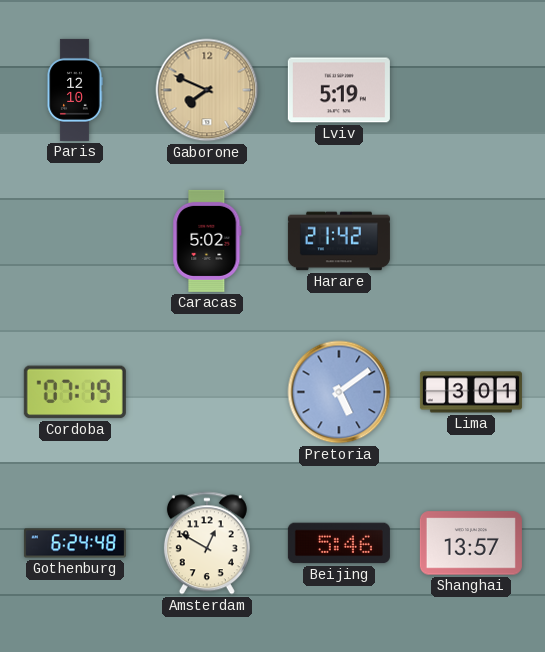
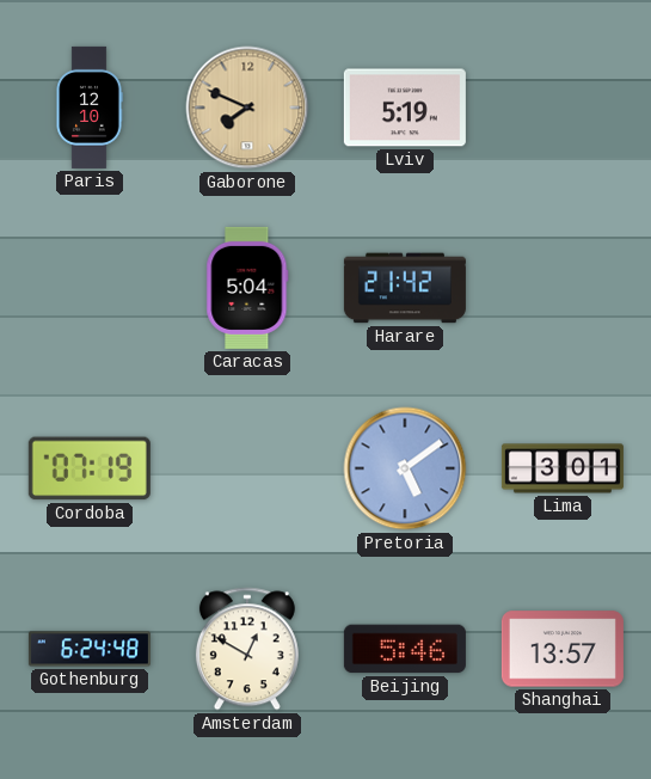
Caracas: 5:02 -> 5:04
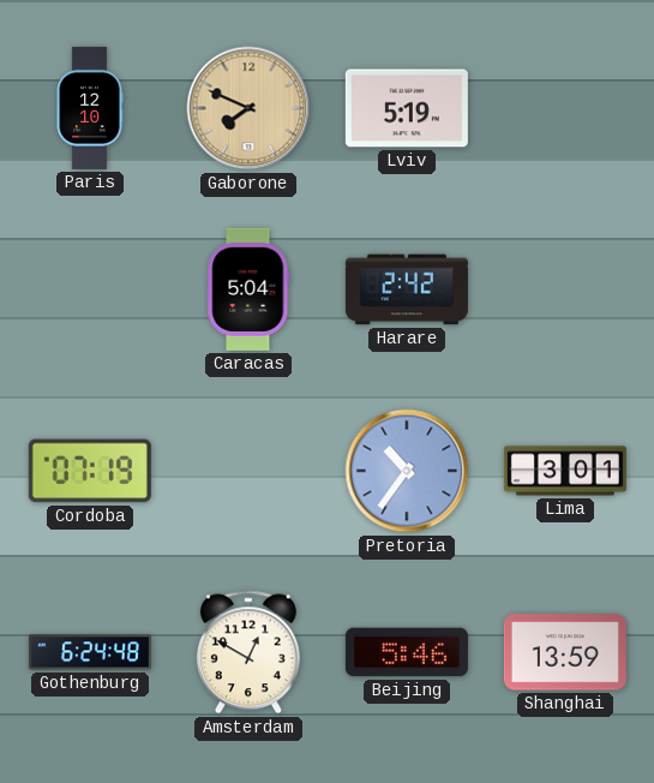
Harare: 21:42 -> 2:42
Pretoria: 5:09 -> 10:36
Shanghai: 13:57 -> 13:59
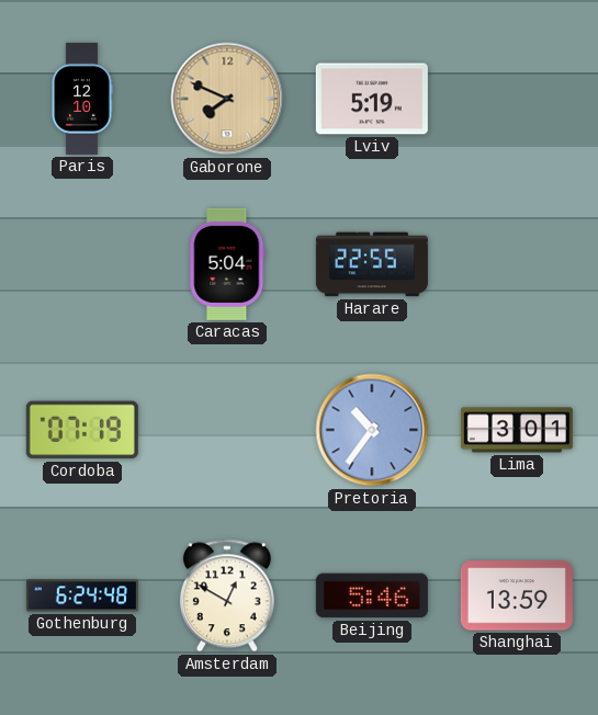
Harare: 2:42 -> 22:55
